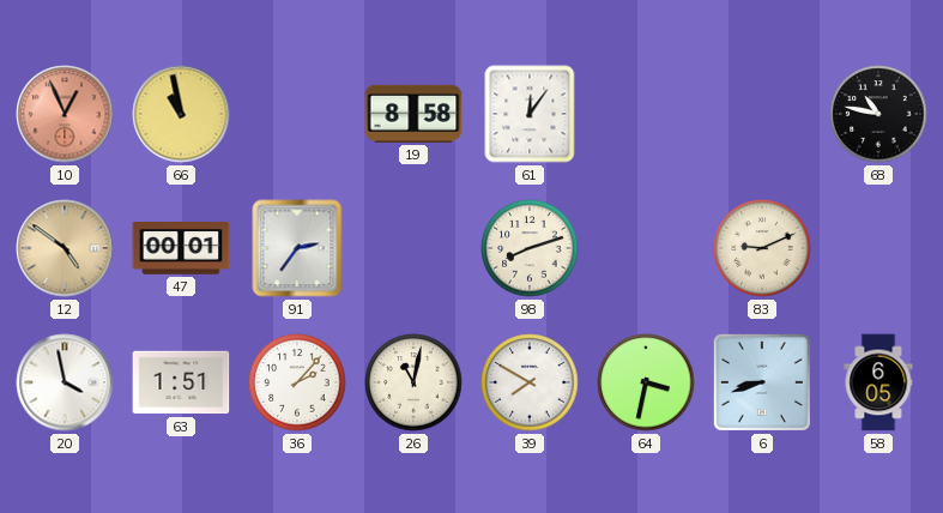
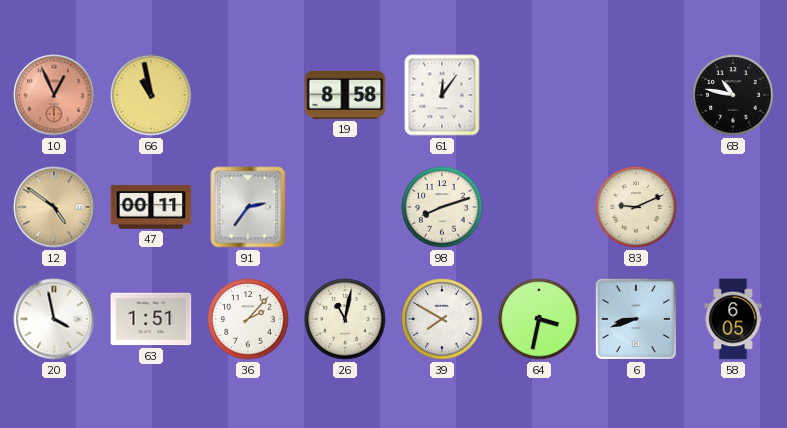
47: 00:01 -> 00:11
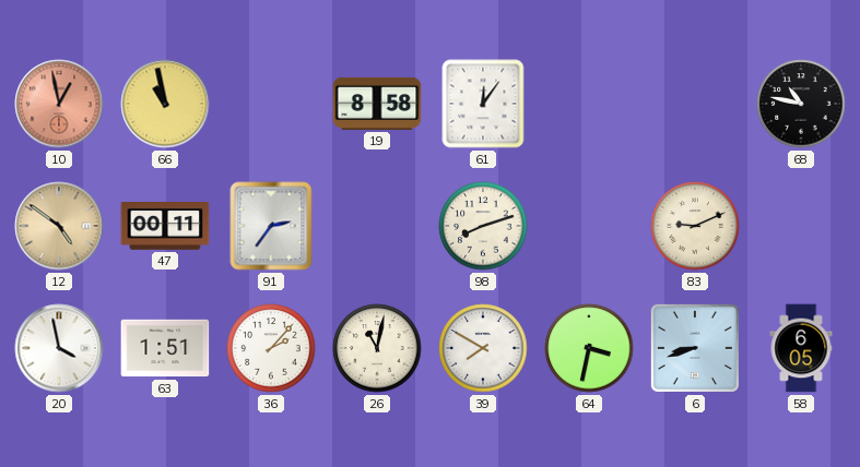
10: 12:56 -> 12:58
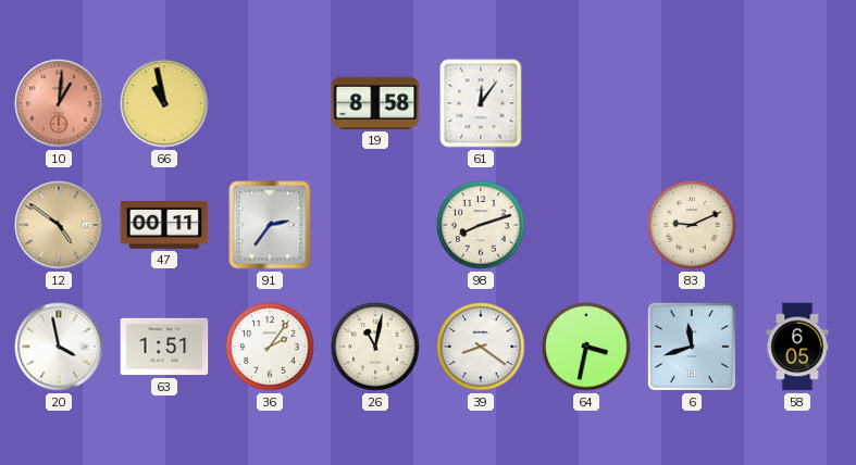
10: 12:58 -> 1:01
68: 10:47 -> none
36: 2:07 -> 2:06
39: 7:50 -> 8:21
6: 8:42 -> 11:42
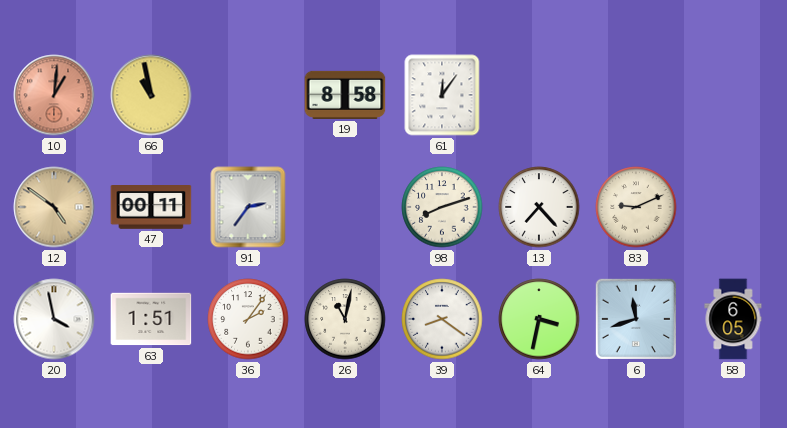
13: none -> 7:23
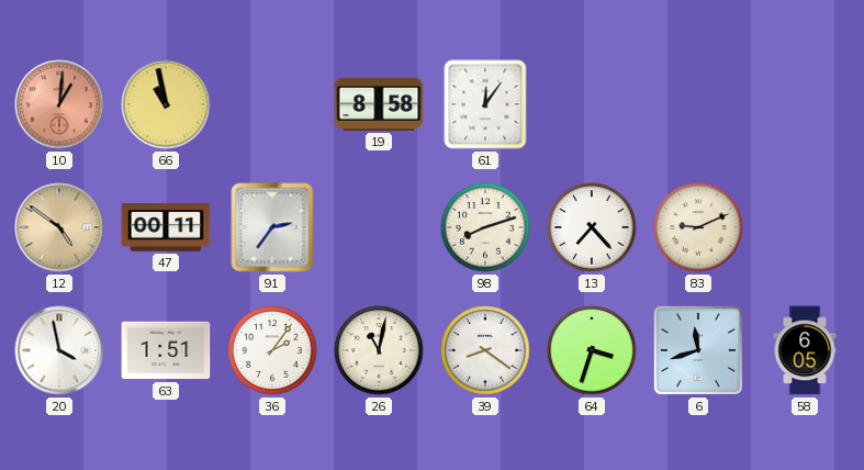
64: 3:32 -> 3:33
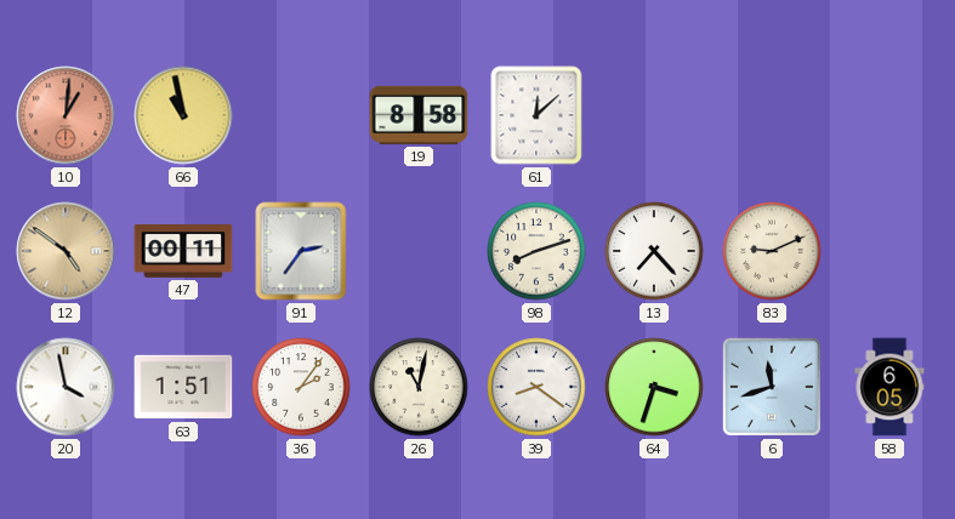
61: 12:06 -> 12:08
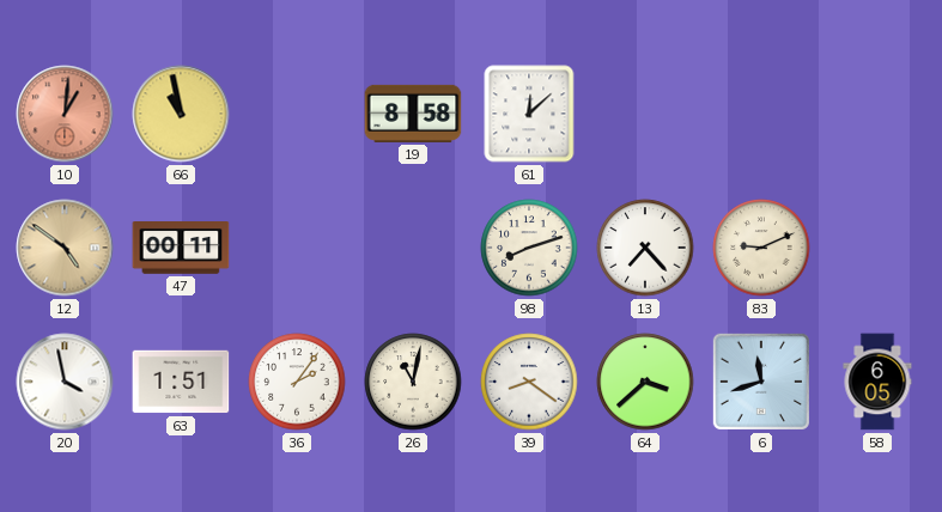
91: 2:36 -> none
64: 3:33 -> 3:38
